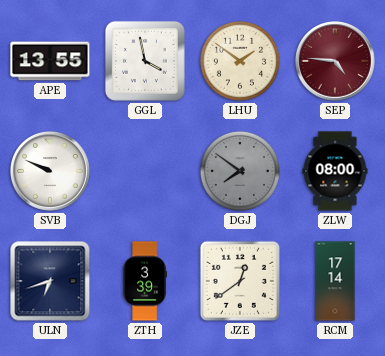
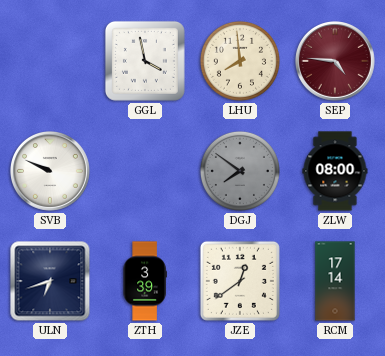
APE: 13:55 -> none
LHU: 1:51 -> 7:59
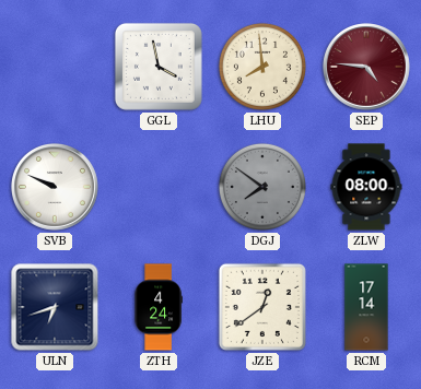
ZTH: 3:39 -> 4:24
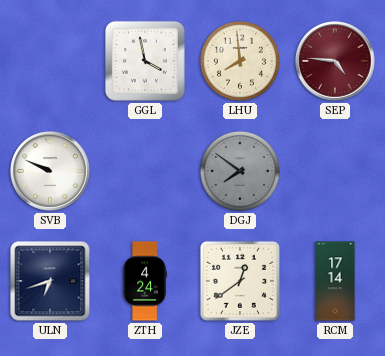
ZLW: 08:00 -> none
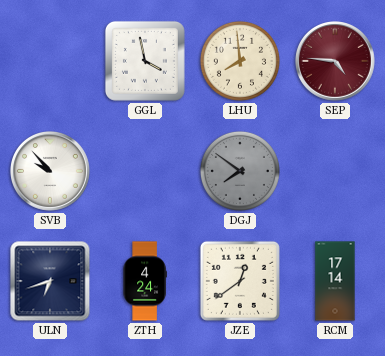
SVB: 9:49 -> 9:53
